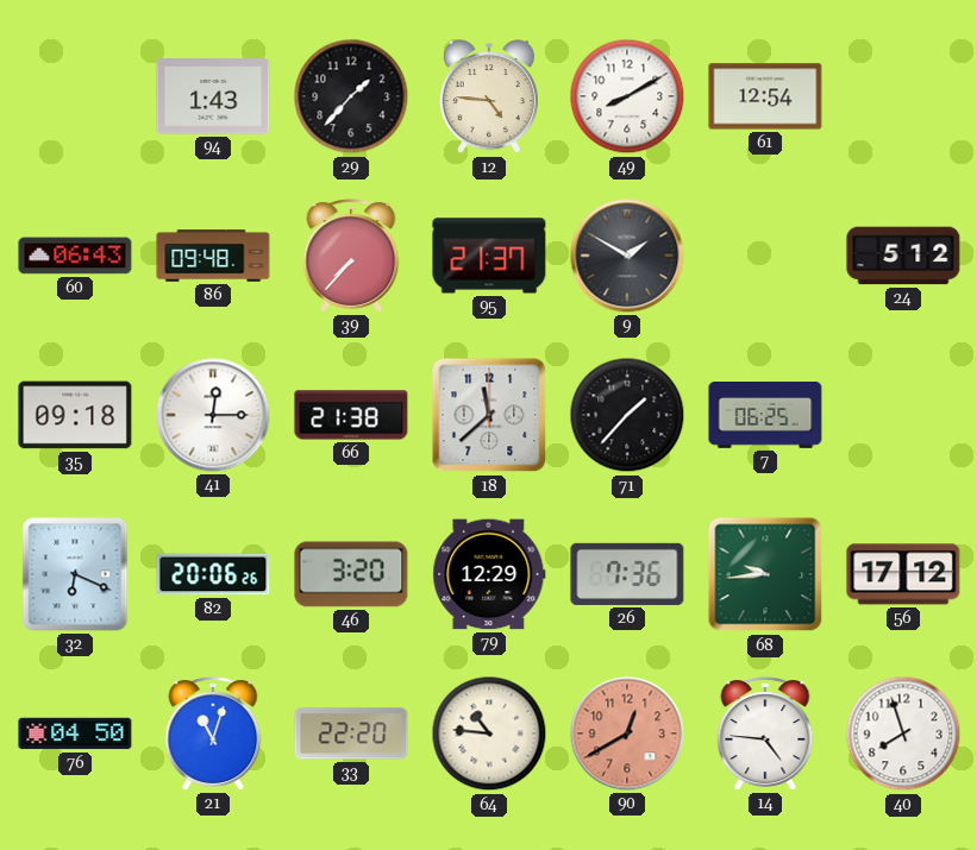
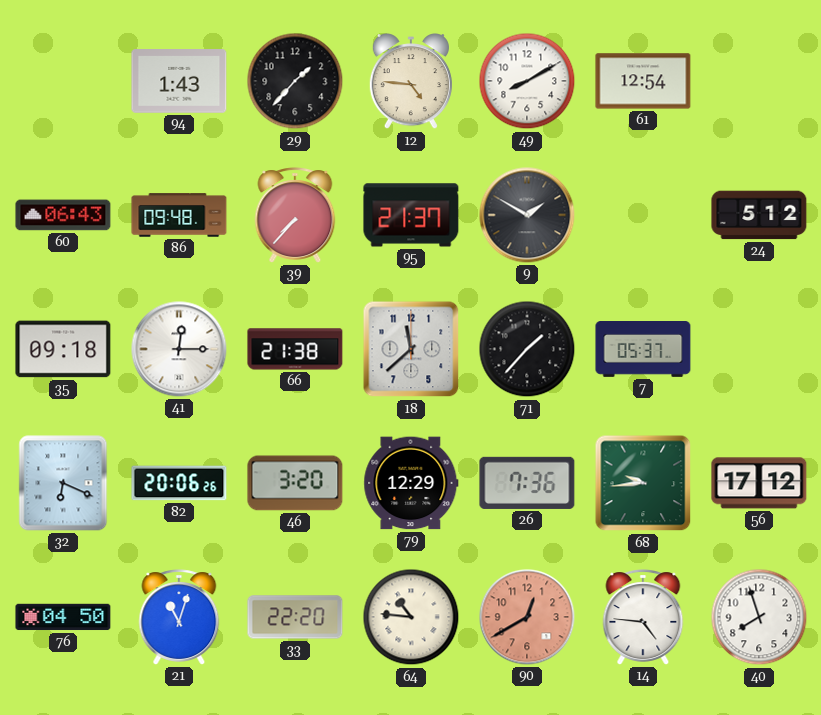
7: 06:25 -> 05:37
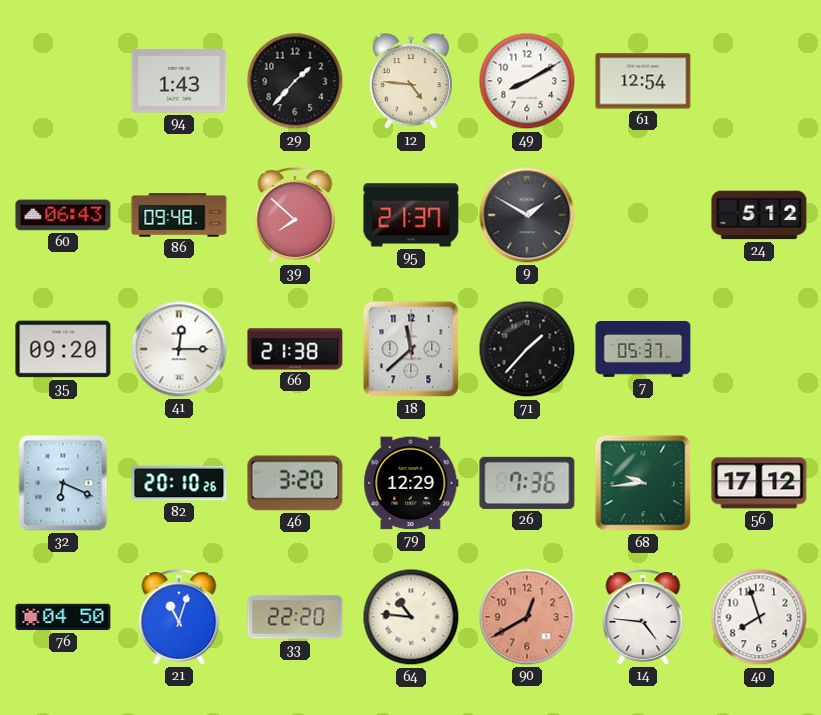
39: 7:37 -> 7:52
35: 09:18 -> 09:20
82: 20:06 -> 20:10
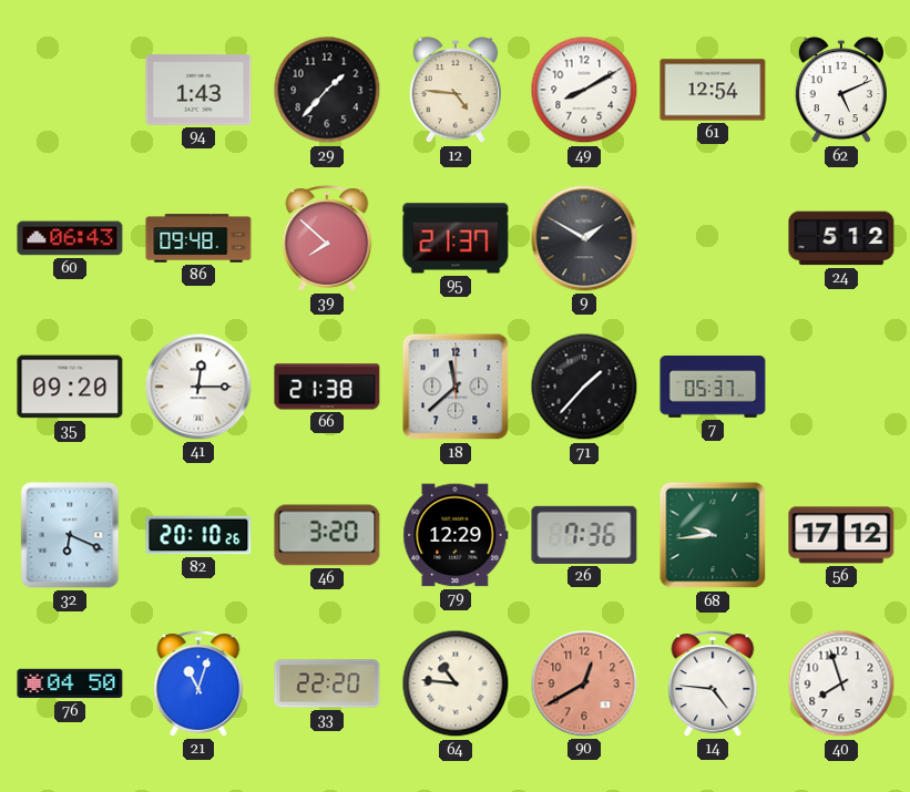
62: none -> 5:11
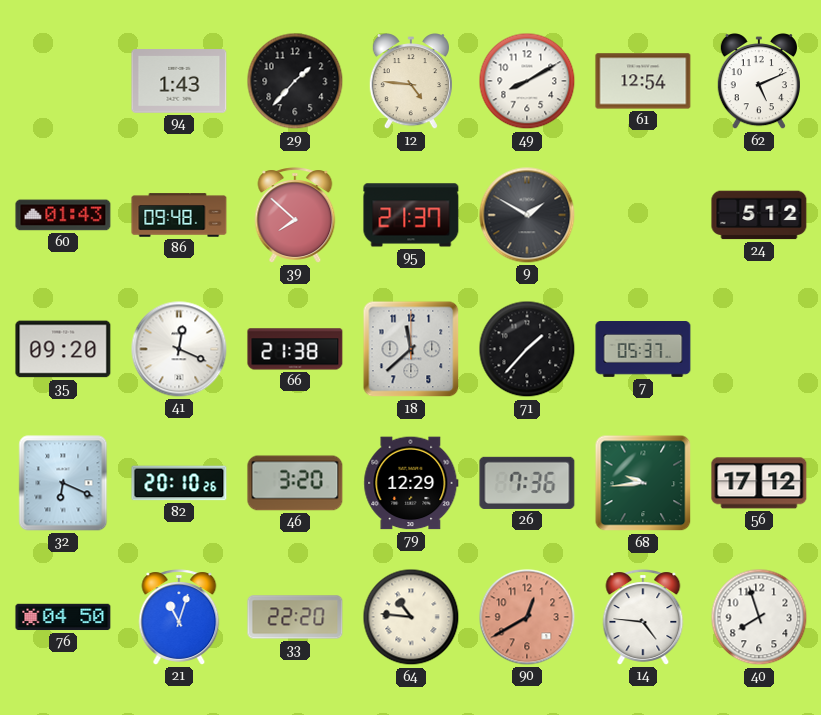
60: 06:43 -> 01:43
41: 12:15 -> 12:19
